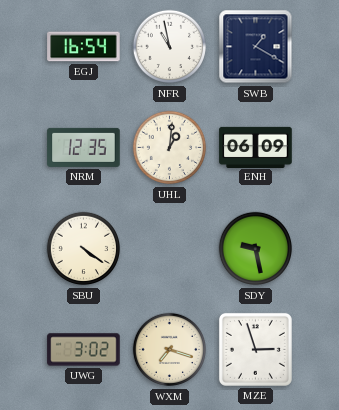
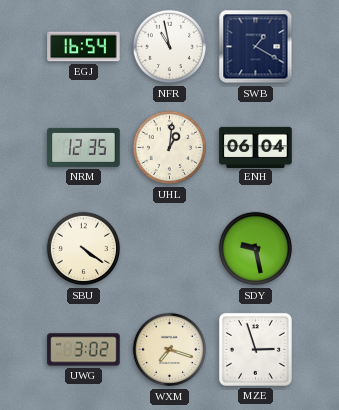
ENH: 06:09 -> 06:04
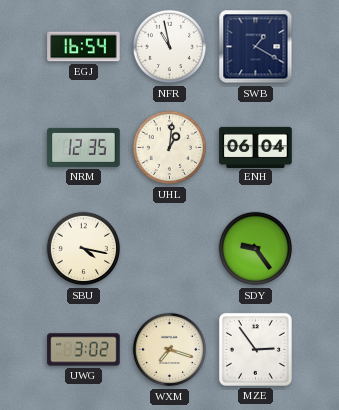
SBU: 4:21 -> 4:17
SDY: 9:28 -> 9:24
MZE: 2:57 -> 2:54
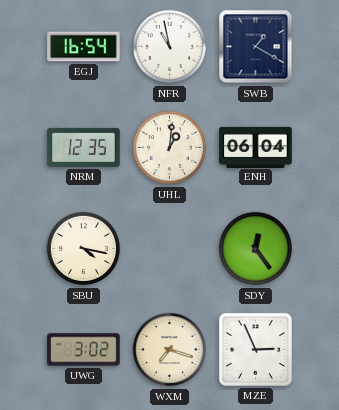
SDY: 9:24 -> 12:24
MZE: 2:54 -> 2:56
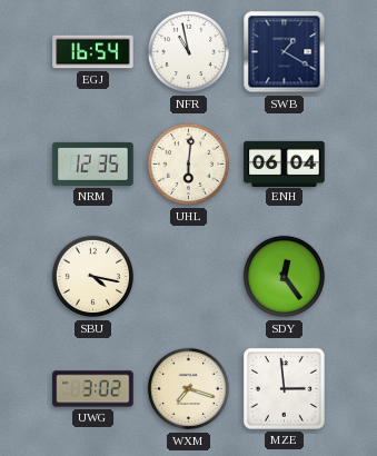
UHL: 1:01 -> 6:01
MZE: 2:56 -> 2:59
